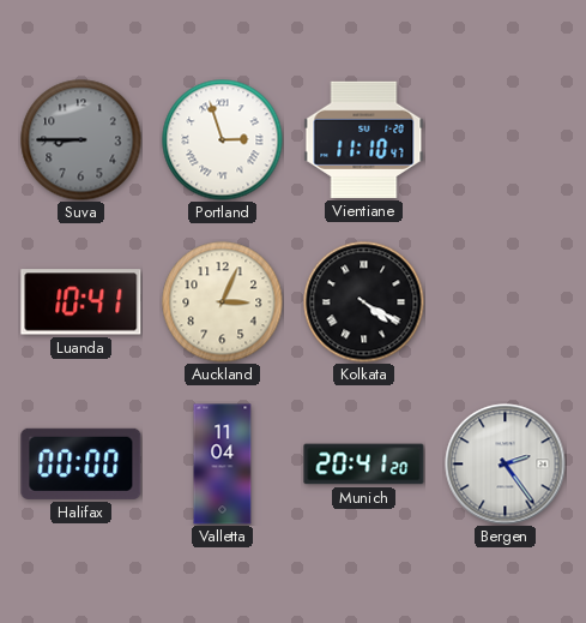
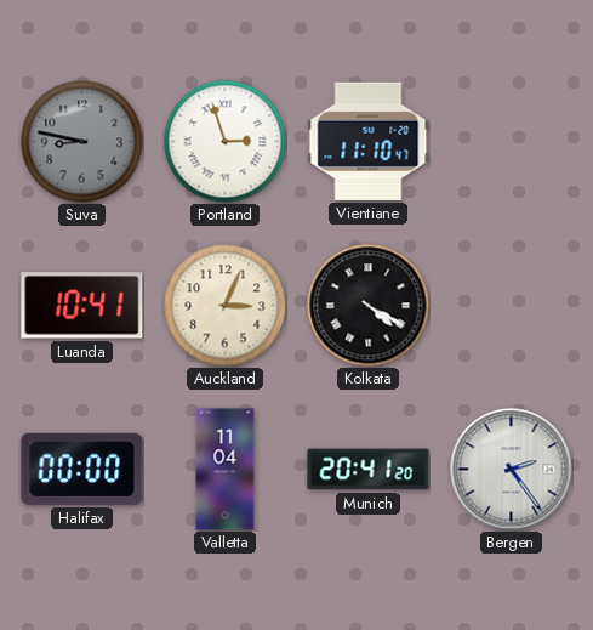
Suva: 8:45 -> 8:47
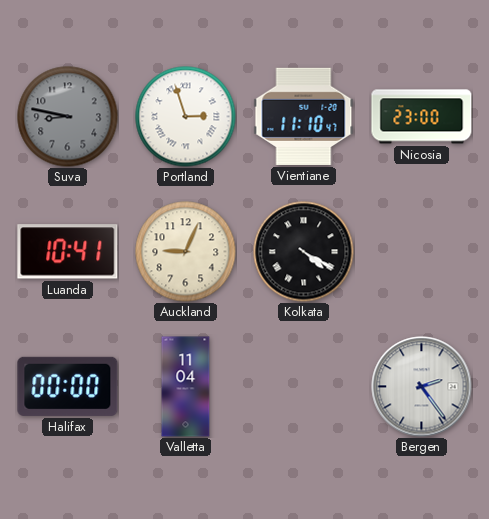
Nicosia: none -> 23:00
Auckland: 3:04 -> 9:04
Munich: 20:41 -> none
